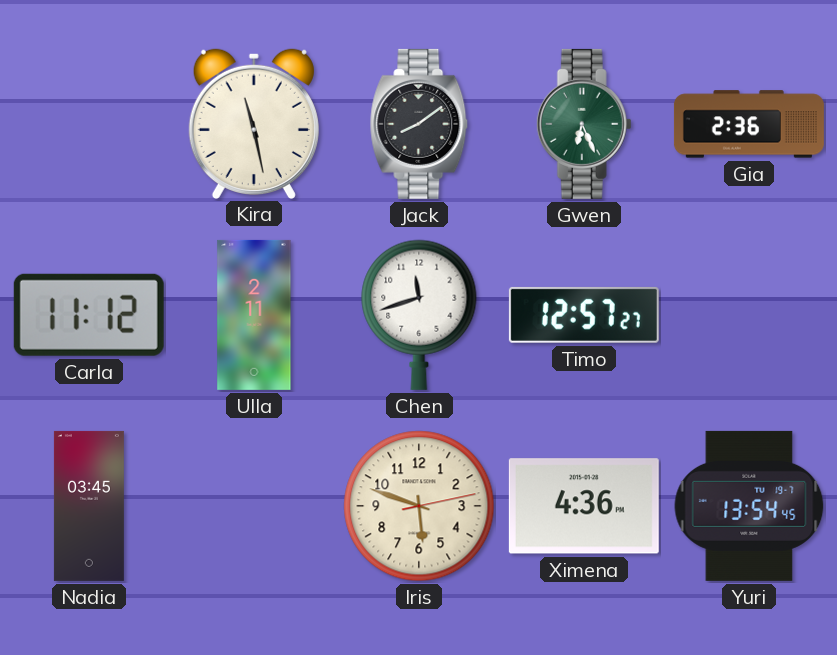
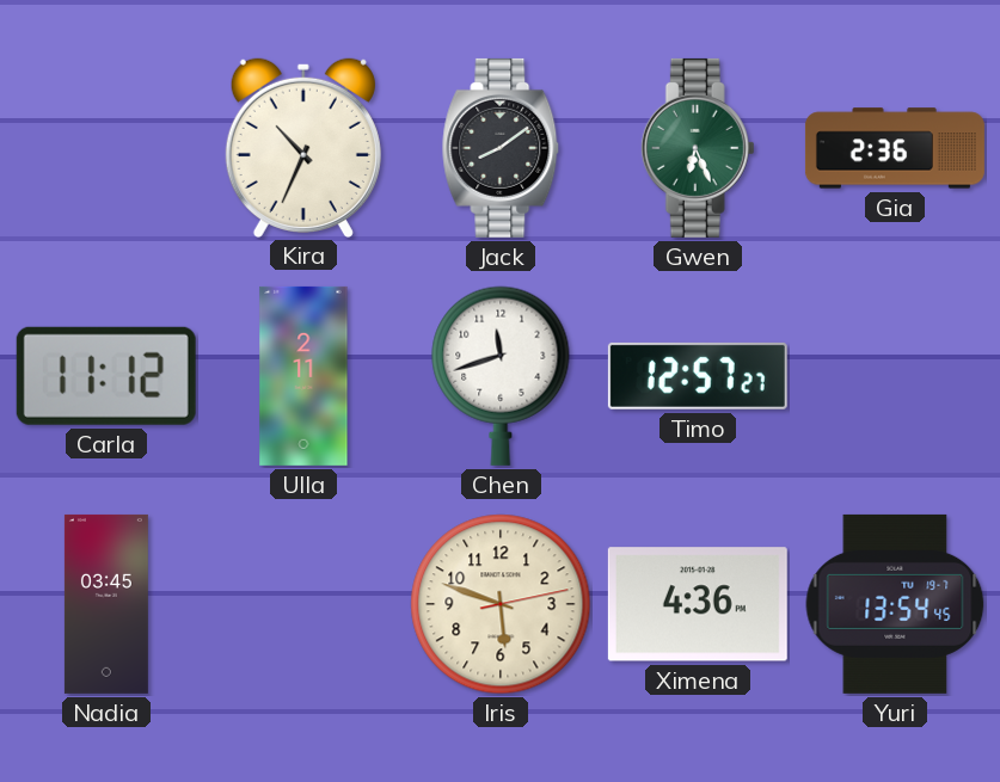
Kira: 11:28 -> 10:34
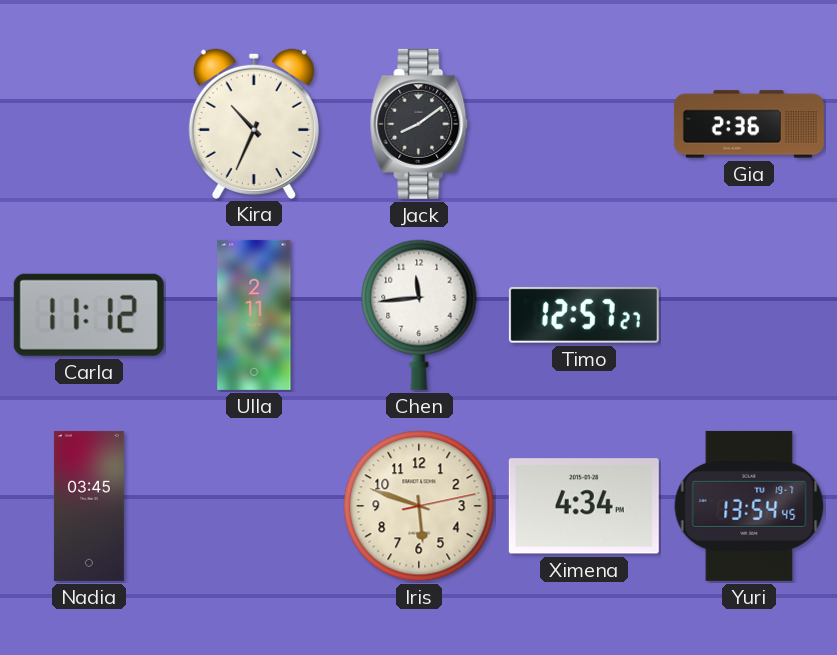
Gwen: 6:26 -> none
Chen: 11:42 -> 11:44
Ximena: 4:36 -> 4:34
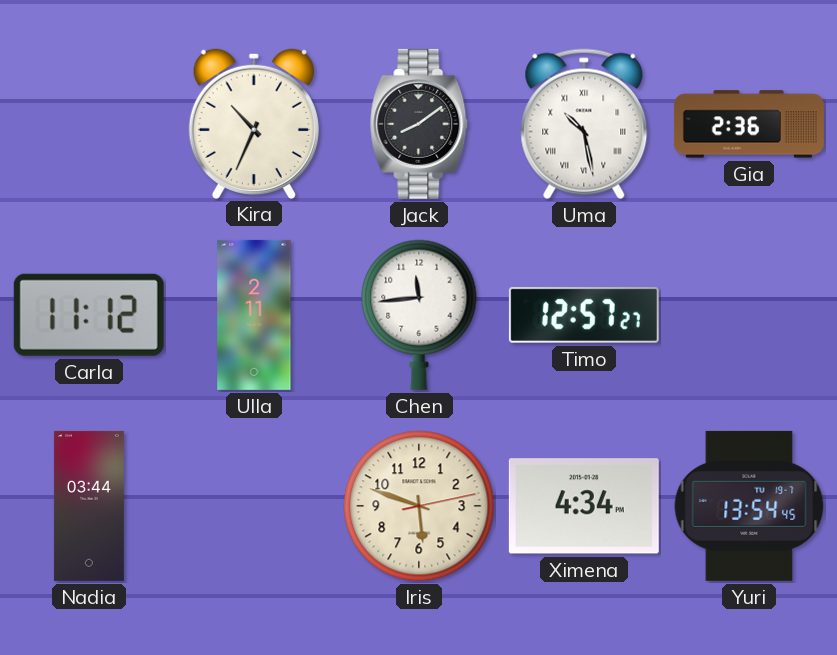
Uma: none -> 10:28
Nadia: 03:45 -> 03:44
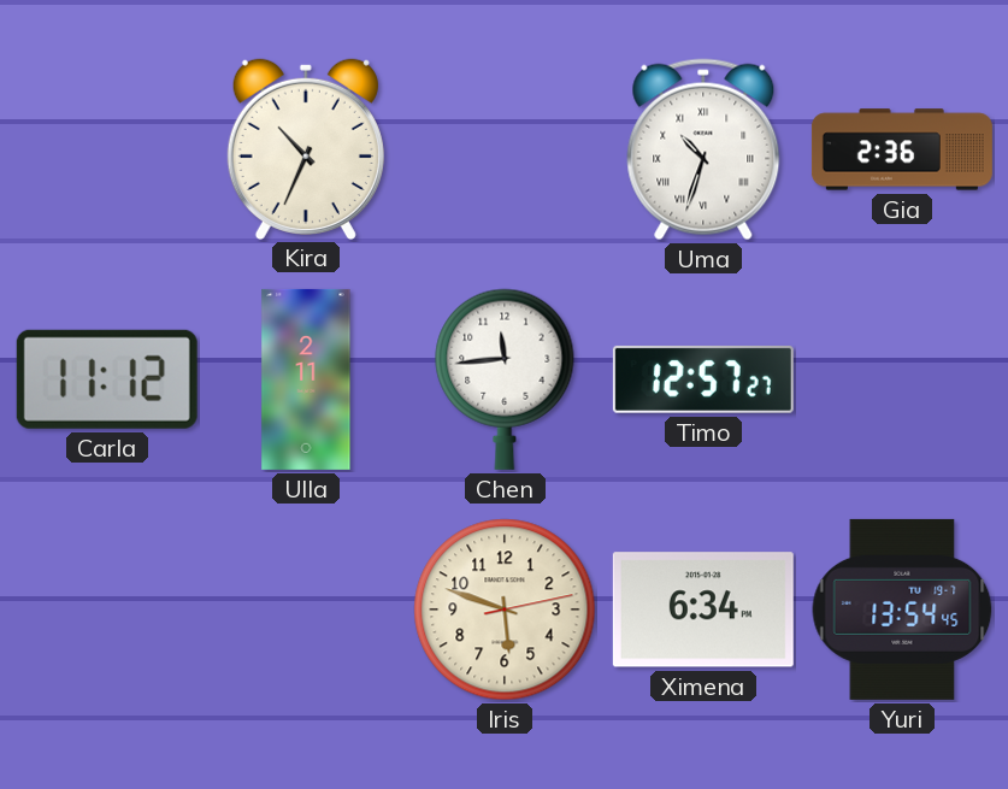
Jack: 8:09 -> none
Uma: 10:28 -> 10:33
Nadia: 03:44 -> none
Ximena: 4:34 -> 6:34
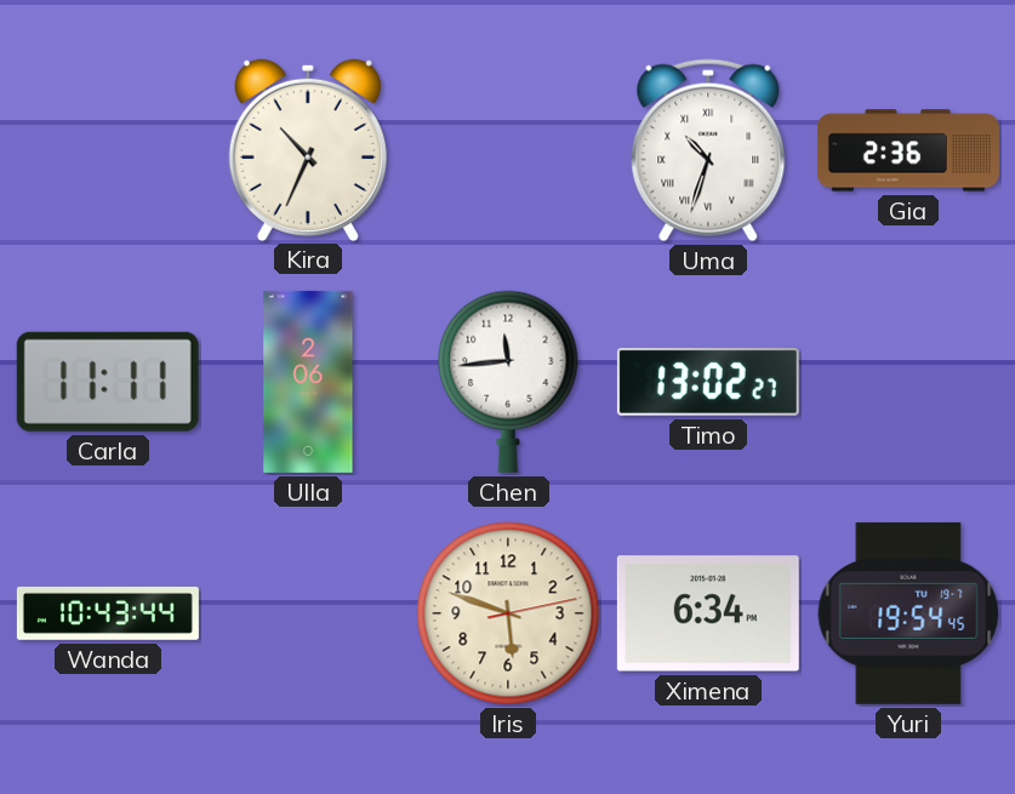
Carla: 11:12 -> 11:11
Ulla: 2:11 -> 2:06
Timo: 12:57 -> 13:02
Wanda: none -> 10:43
Yuri: 13:54 -> 19:54
